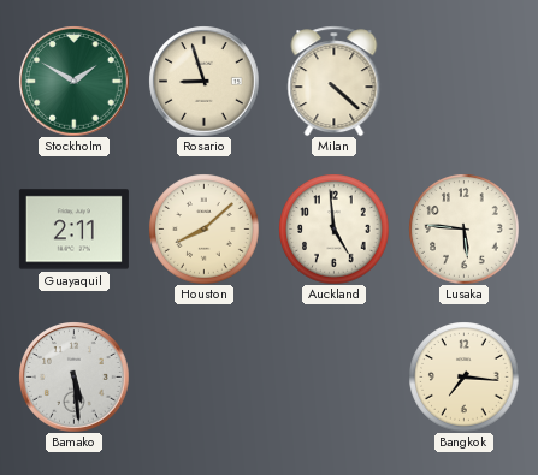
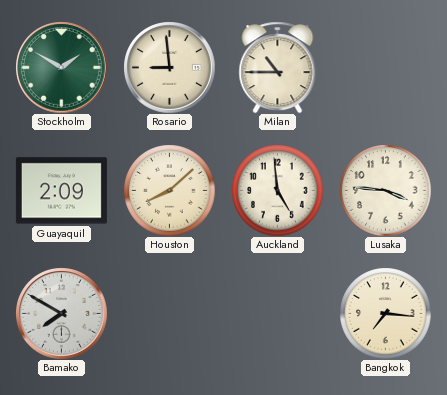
Rosario: 8:57 -> 8:59
Milan: 4:22 -> 10:45
Guayaquil: 2:11 -> 2:09
Lusaka: 5:46 -> 3:46
Bamako: 5:29 -> 7:50
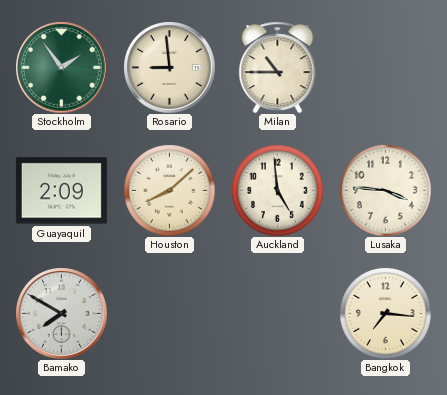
Stockholm: 1:50 -> 1:54
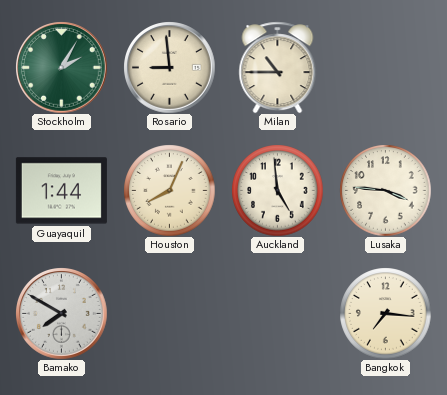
Stockholm: 1:54 -> 2:05
Guayaquil: 2:09 -> 1:44
Houston: 8:08 -> 8:04
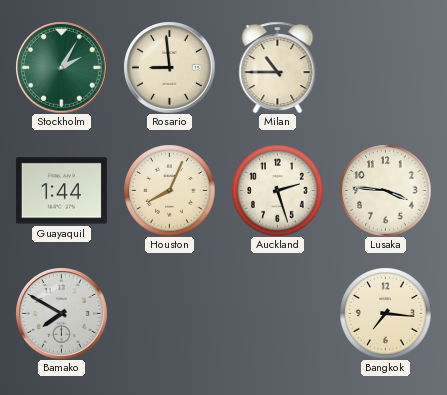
Auckland: 4:59 -> 2:27
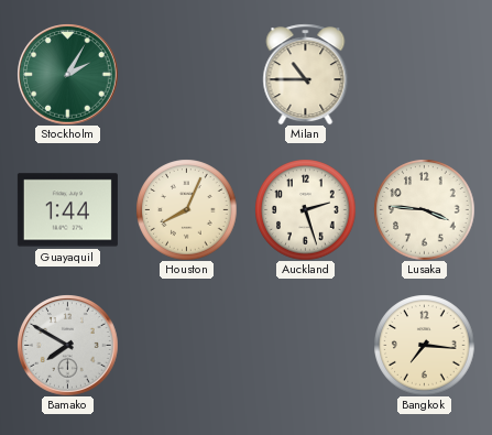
Rosario: 8:59 -> none
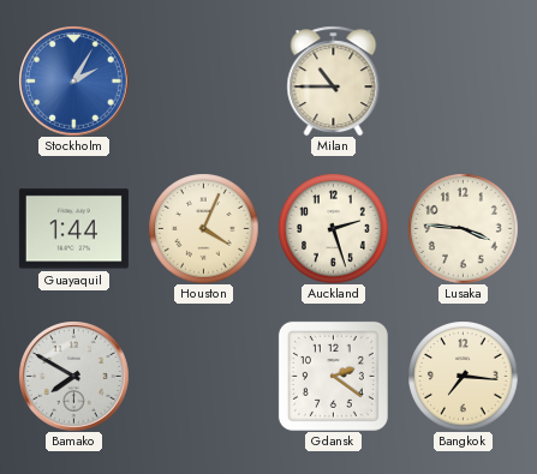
Stockholm dial: green -> blue
Houston: 8:04 -> 4:04
Gdansk: none -> 2:21
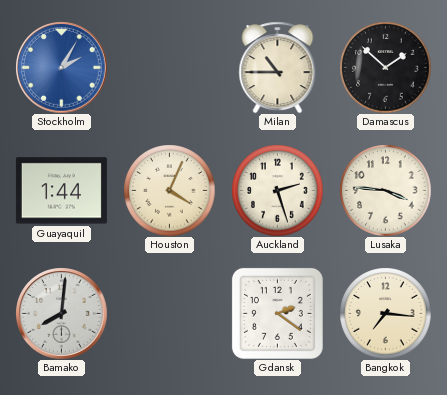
Damascus: none -> 1:52
Bamako: 7:50 -> 8:01
